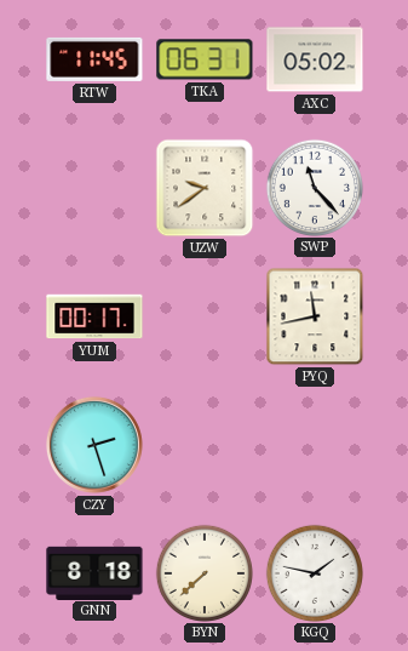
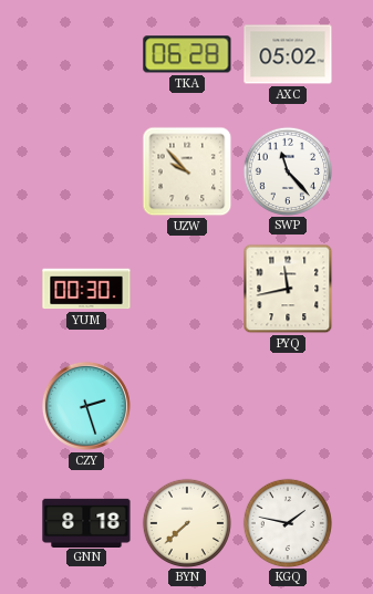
RTW: 11:45 -> none
TKA: 06:31 -> 06:28
UZW: 9:39 -> 9:53
YUM: 00:17 -> 00:30
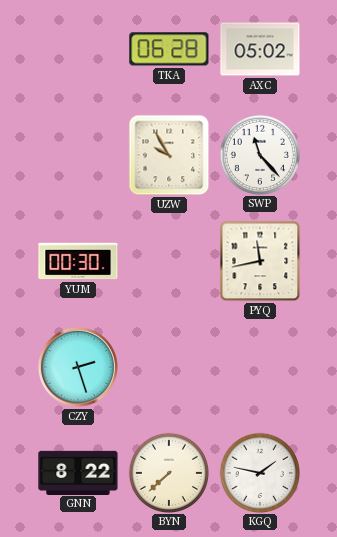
UZW: 9:53 -> 9:55
GNN: 8:18 -> 8:22
